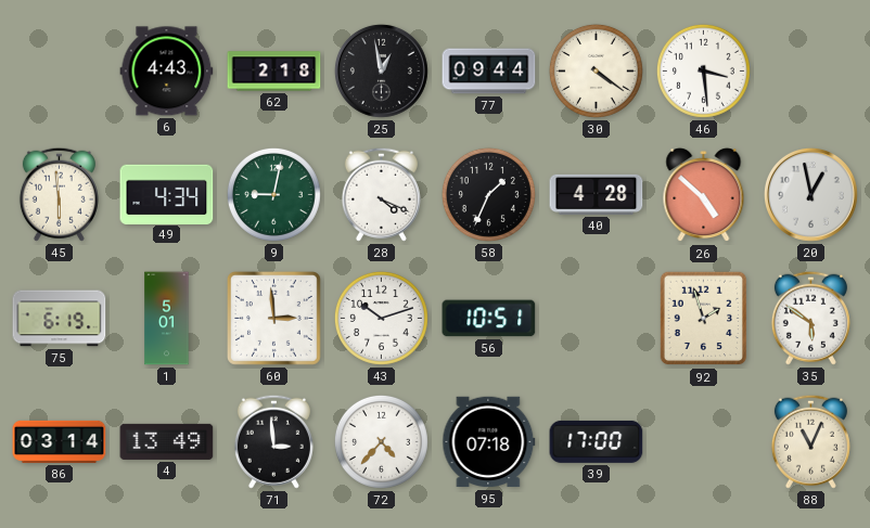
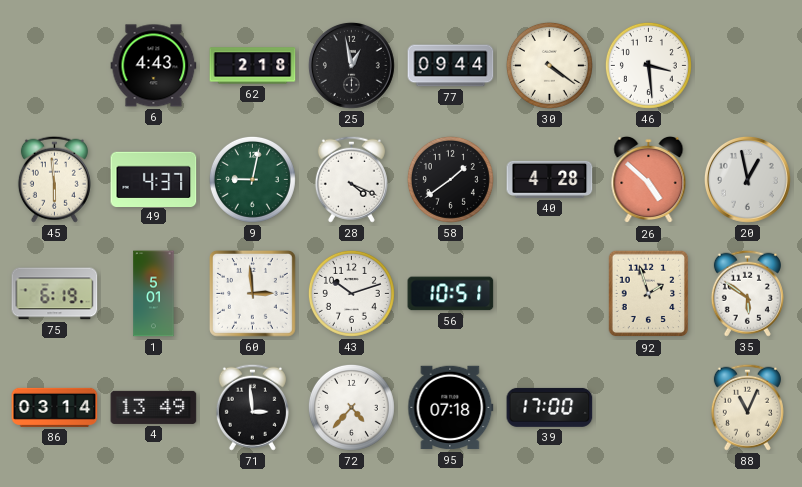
49: 4:34 -> 4:37
58: 1:34 -> 1:39
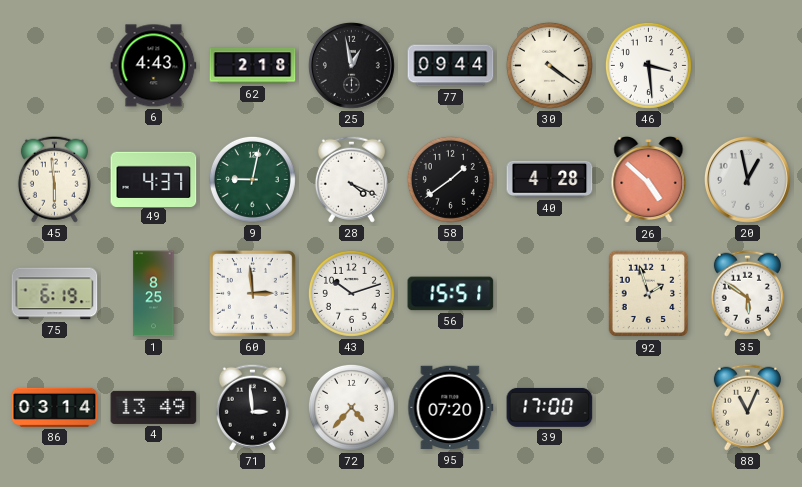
1: 5:01 -> 8:25
56: 10:51 -> 15:51
95: 07:18 -> 07:20
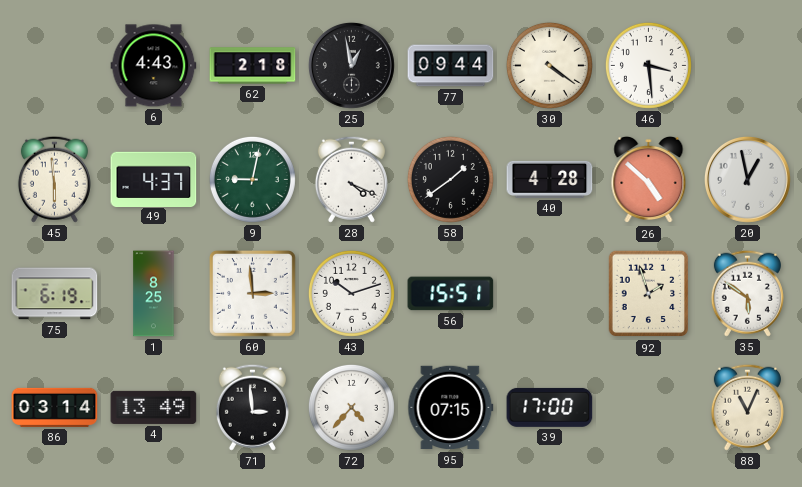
95: 07:20 -> 07:15
